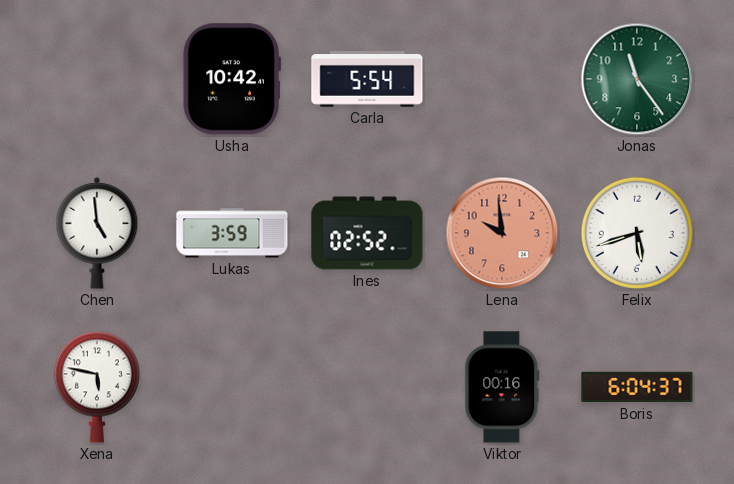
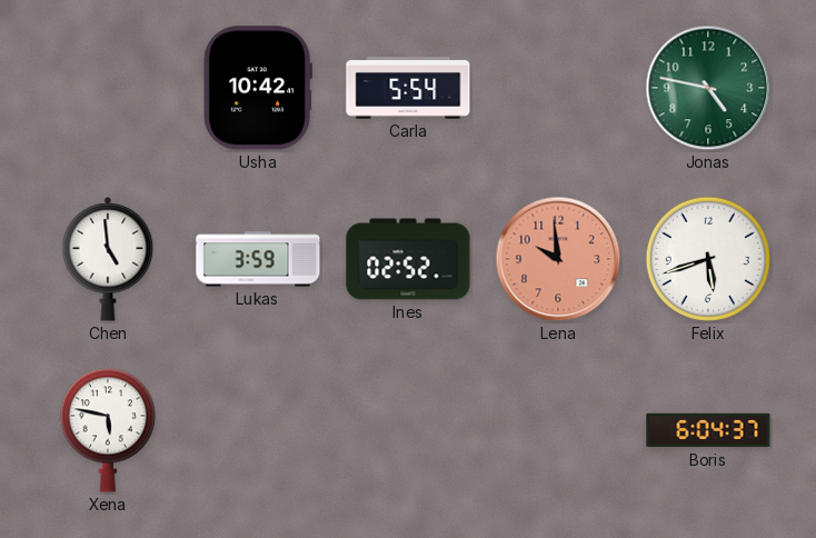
Jonas: 11:24 -> 4:47
Viktor: 00:16 -> none
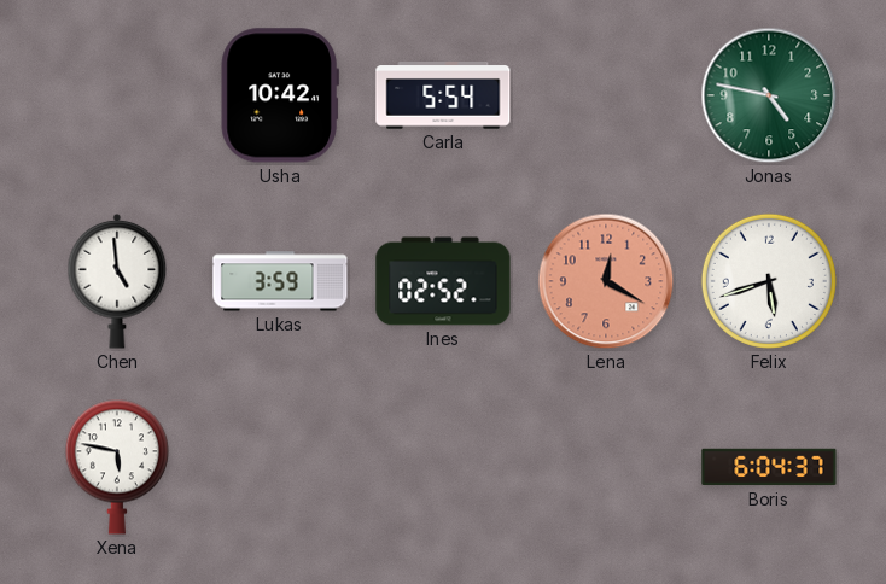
Lena: 9:59 -> 12:20
